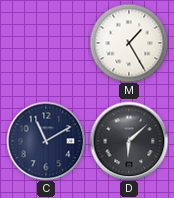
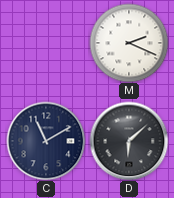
M: 1:25 -> 2:19
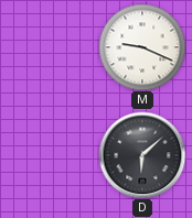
M: 2:19 -> 9:19
C: 11:10 -> none
